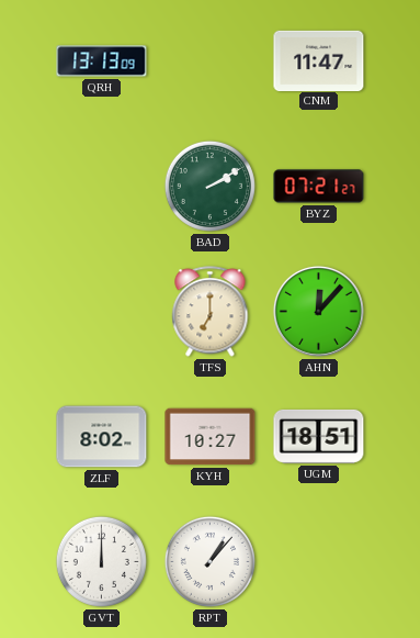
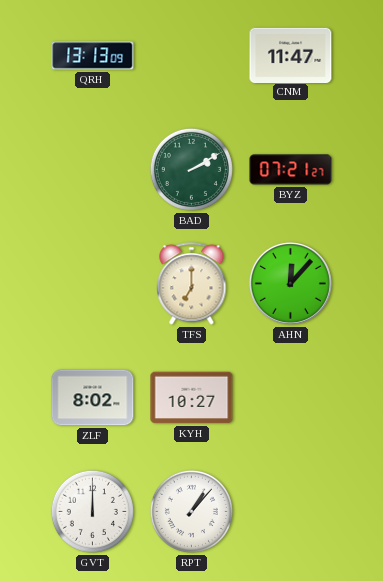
UGM: 18:51 -> none
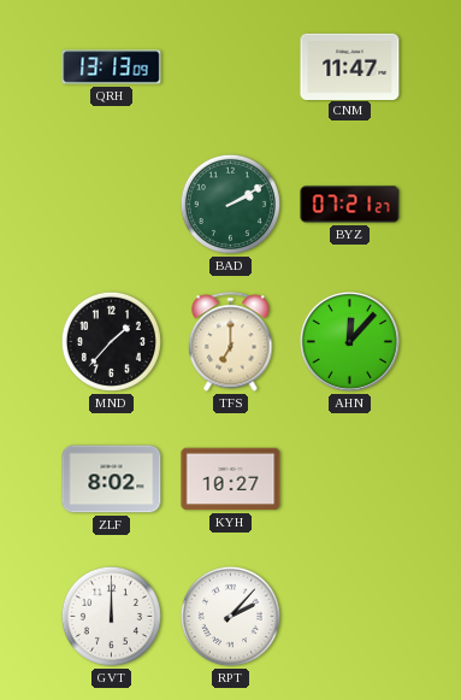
MND: none -> 1:37
RPT: 1:07 -> 2:07
